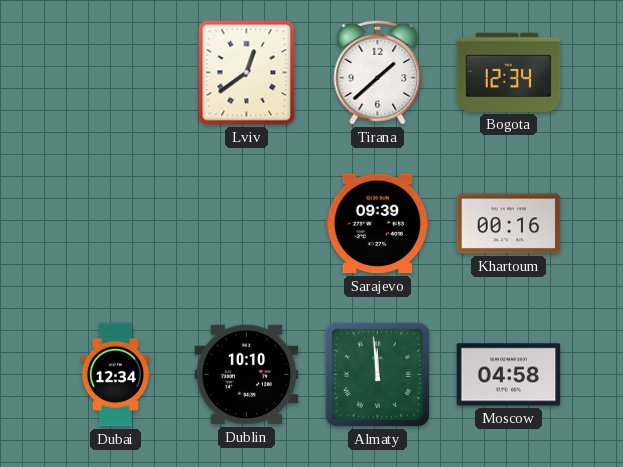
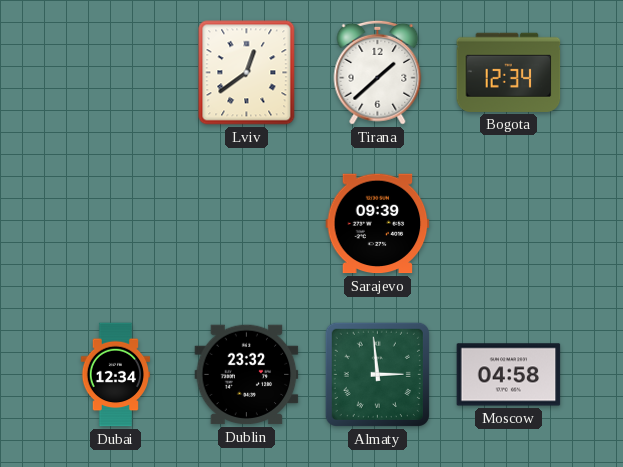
Khartoum: 00:16 -> none
Dublin: 10:10 -> 23:32
Almaty: 11:59 -> 2:59
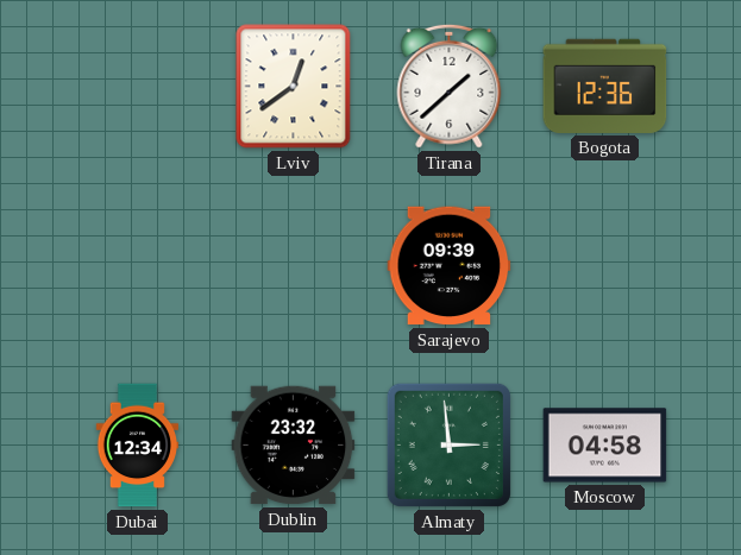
Bogota: 12:34 -> 12:36
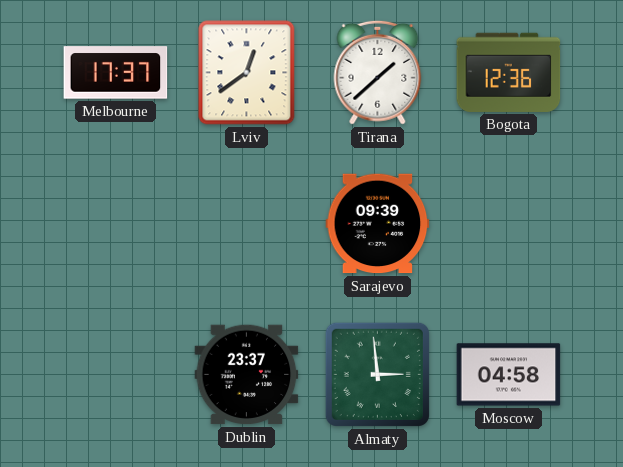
Melbourne: none -> 17:37
Dubai: 12:34 -> none
Dublin: 23:32 -> 23:37
